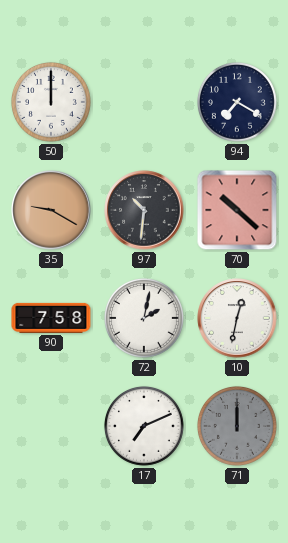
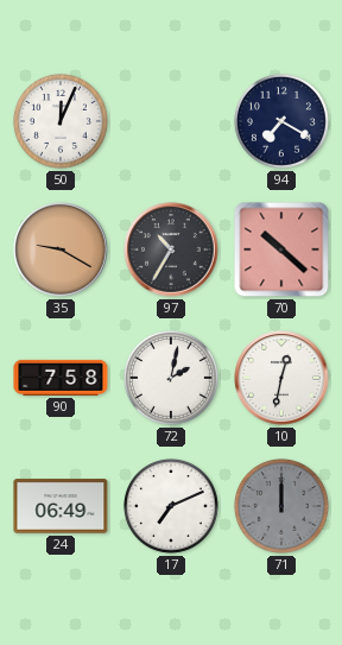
50: 12:00 -> 12:04
97: 10:31 -> 10:35
24: none -> 06:49
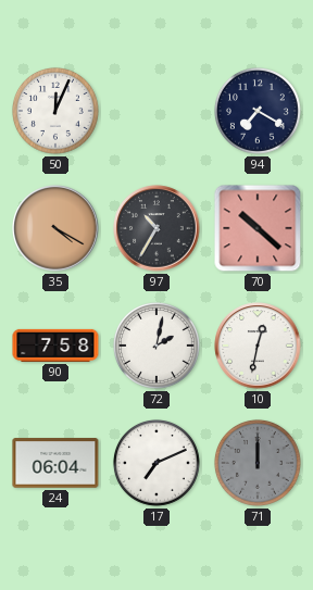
35: 9:20 -> 4:20
24: 06:49 -> 06:04
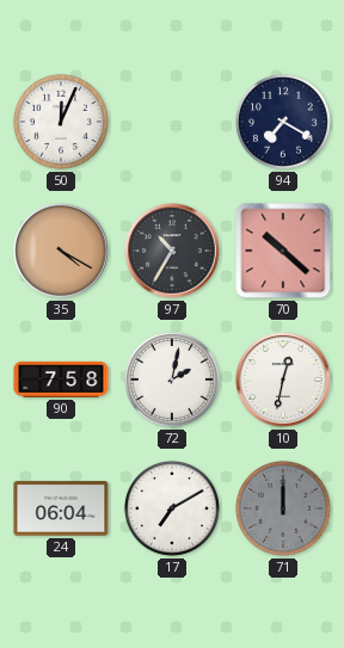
17: 7:11 -> 7:10
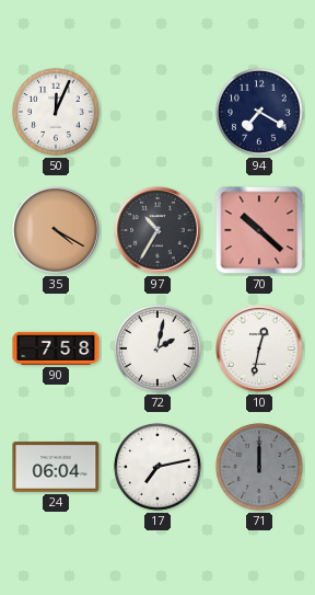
17: 7:10 -> 7:13
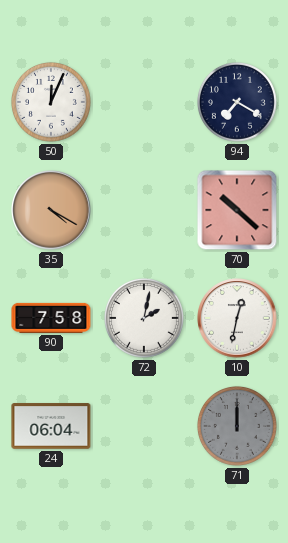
97: 10:35 -> none
17: 7:13 -> none
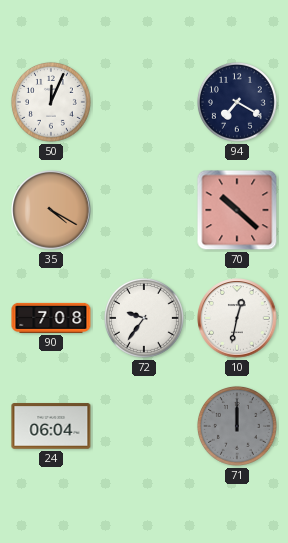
90: 7:58 -> 7:08
72: 2:02 -> 9:36
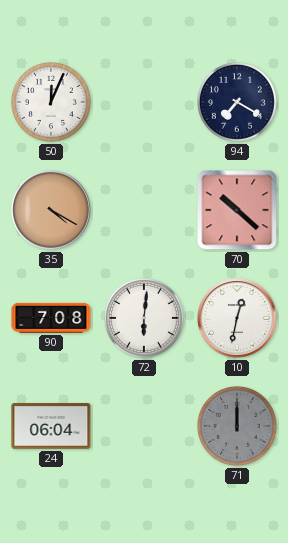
72: 9:36 -> 6:01
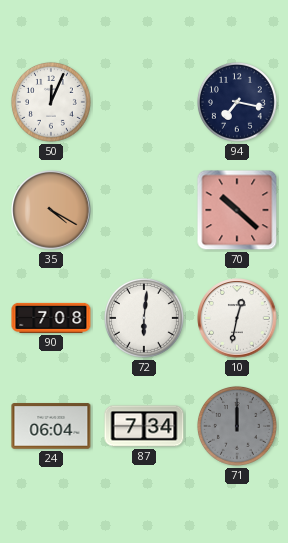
94: 7:20 -> 7:17
87: none -> 7:34
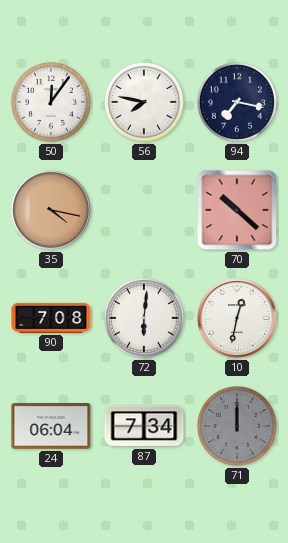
50: 12:04 -> 12:06
56: none -> 7:47
35: 4:20 -> 4:17
